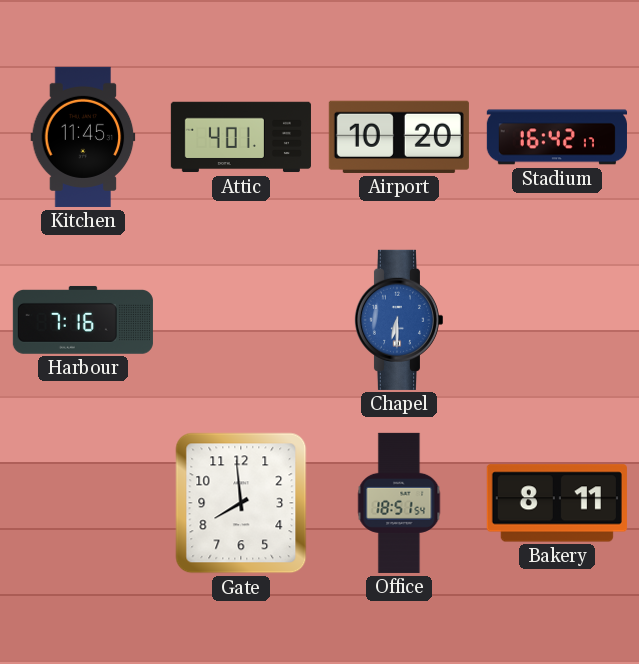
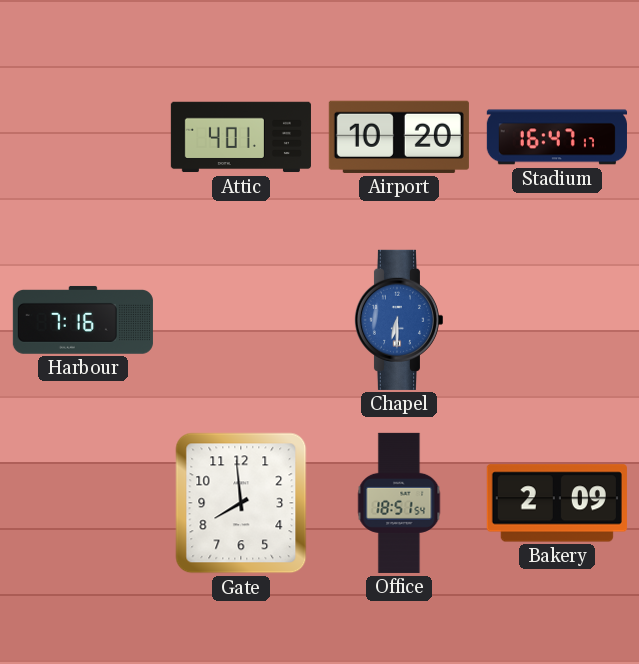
Kitchen: 11:45 -> none
Stadium: 16:42 -> 16:47
Bakery: 8:11 -> 2:09
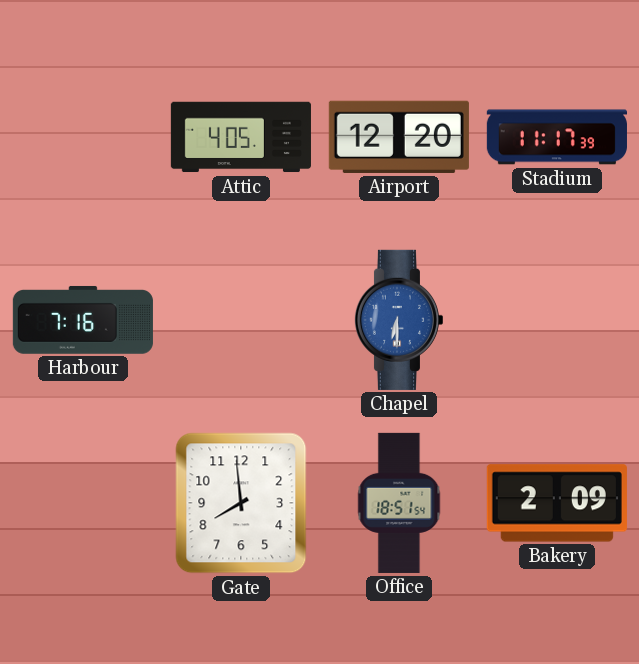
Attic: 4:01 -> 4:05
Airport: 10:20 -> 12:20
Stadium: 16:47 -> 11:17
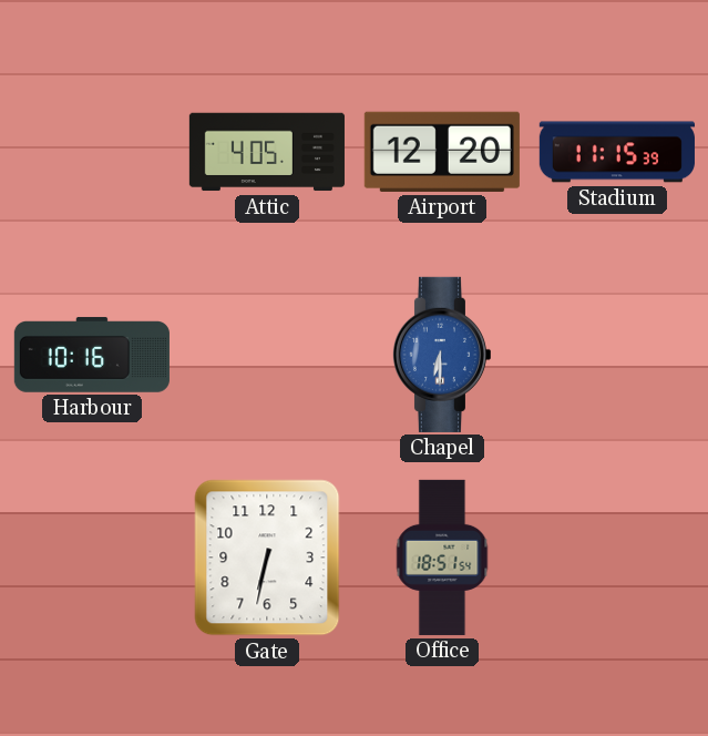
Stadium: 11:17 -> 11:15
Harbour: 7:16 -> 10:16
Gate: 7:59 -> 6:32
Bakery: 2:09 -> none
